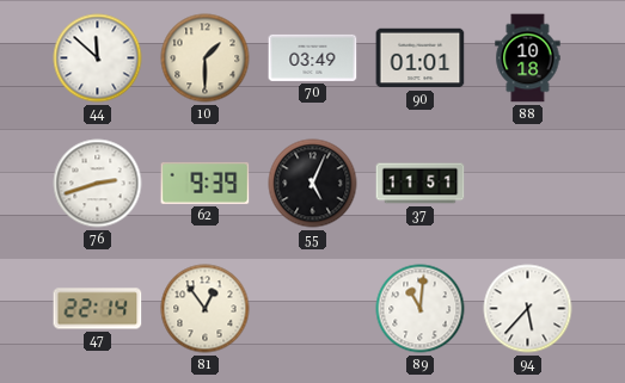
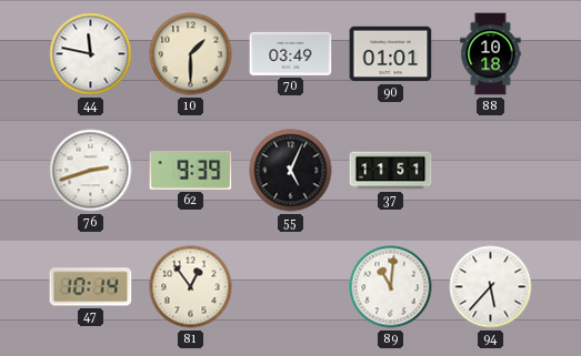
44: 11:52 -> 11:47
47: 22:14 -> 10:14
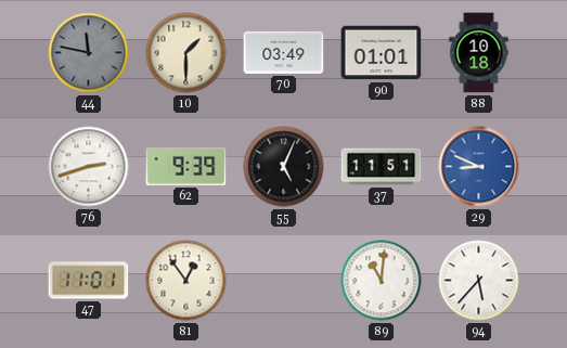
44 dial: white -> grey
29: none -> 8:49
47: 10:14 -> 11:01
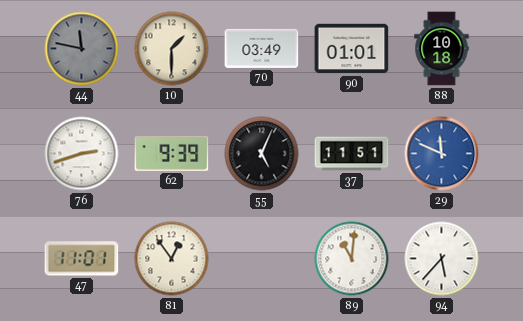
29: 8:49 -> 11:49
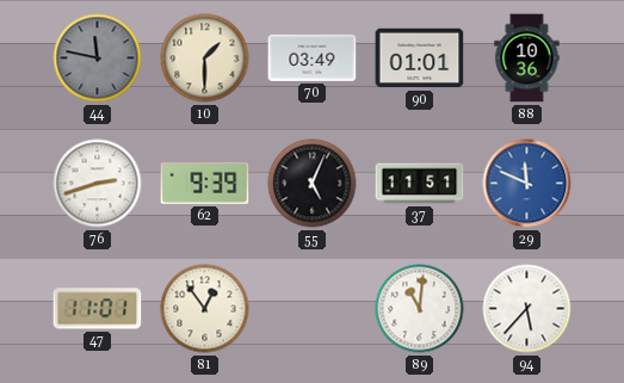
88: 10:18 -> 10:36
